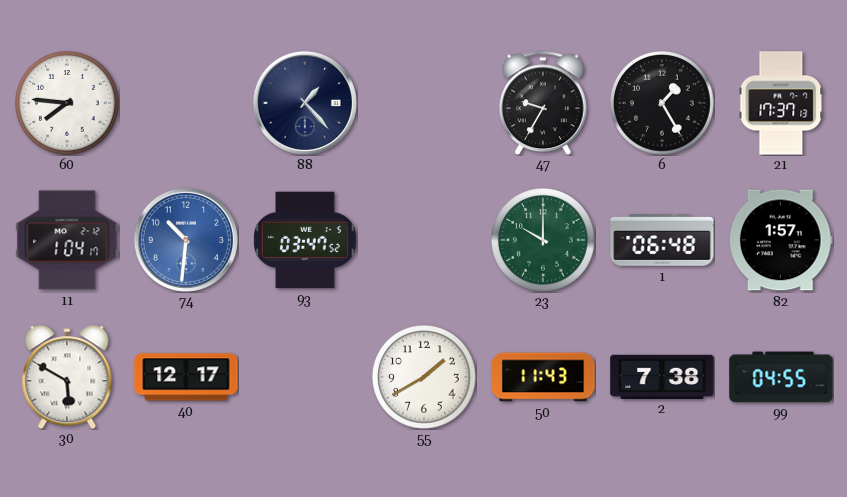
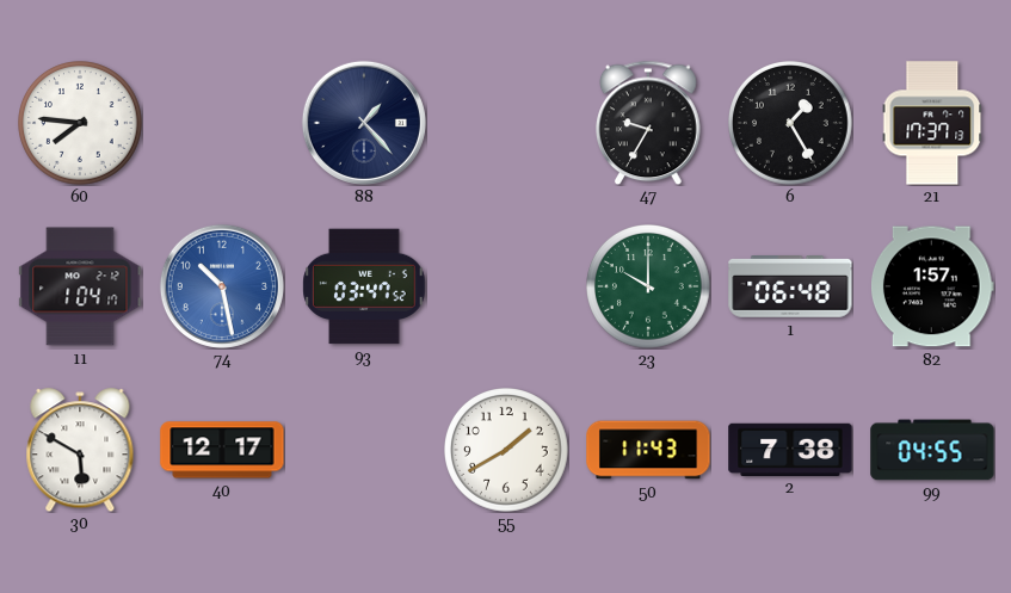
74: 10:31 -> 10:28
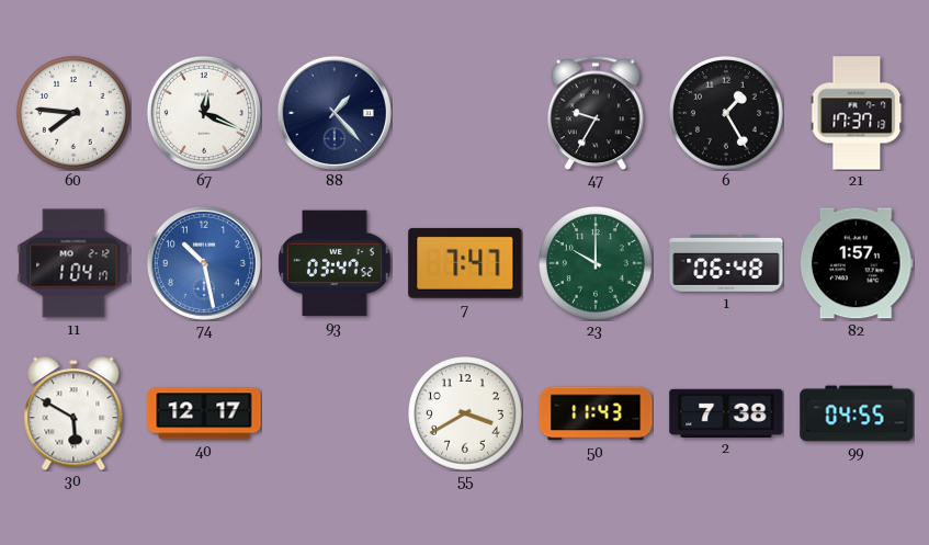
67: none -> 12:19
7: none -> 7:47
55: 1:40 -> 3:40
